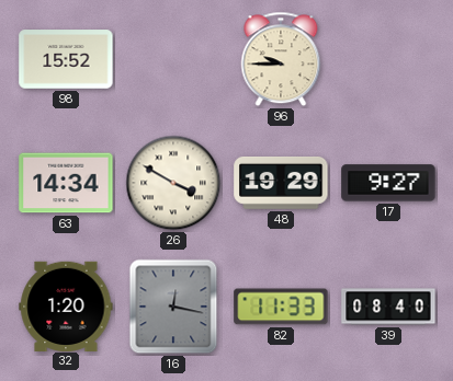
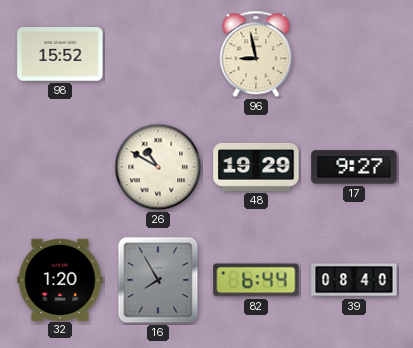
96: 9:45 -> 8:58
63: 14:34 -> none
26: 3:50 -> 10:50
16: 12:17 -> 7:55
82: 11:33 -> 6:44
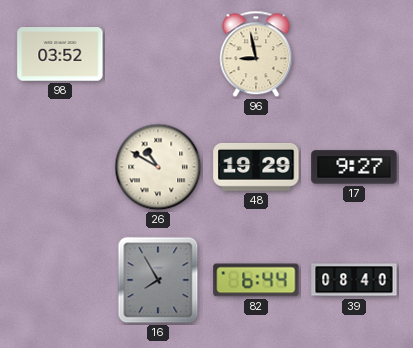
98: 15:52 -> 03:52
32: 1:20 -> none
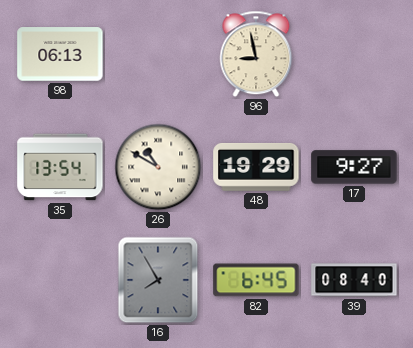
98: 03:52 -> 06:13
35: none -> 13:54
82: 6:44 -> 6:45
